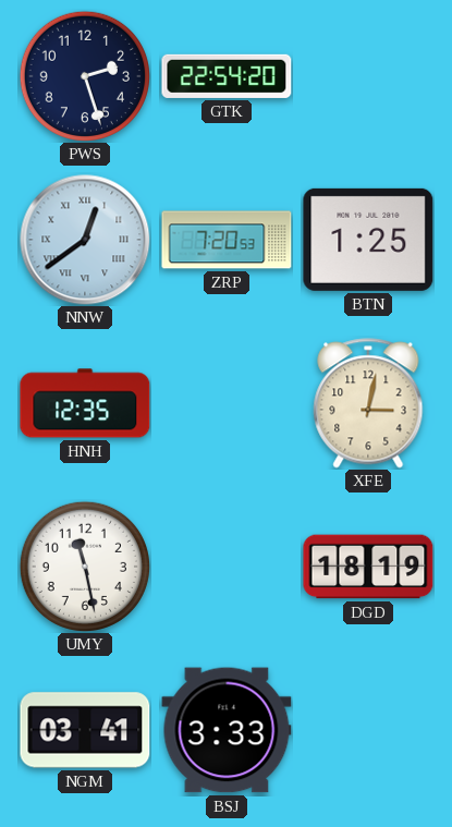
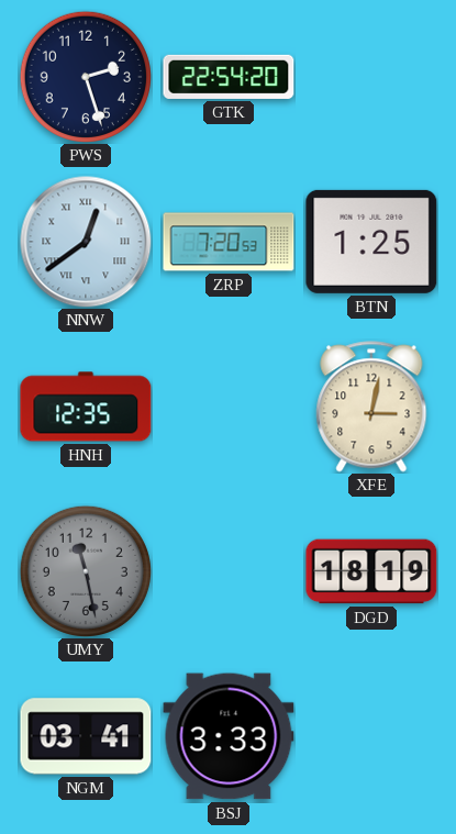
UMY dial: white -> grey
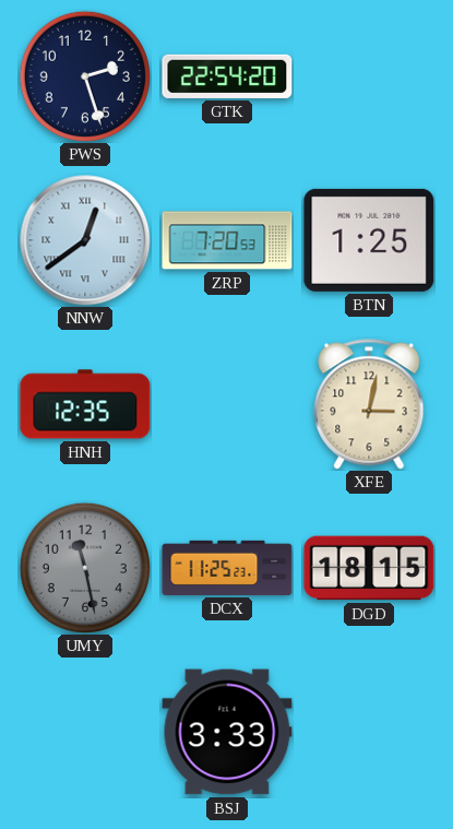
DCX: none -> 11:25
DGD: 18:19 -> 18:15
NGM: 03:41 -> none
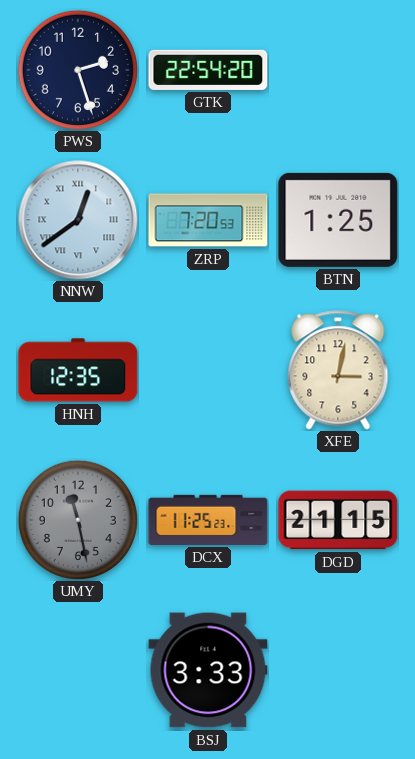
DGD: 18:15 -> 21:15
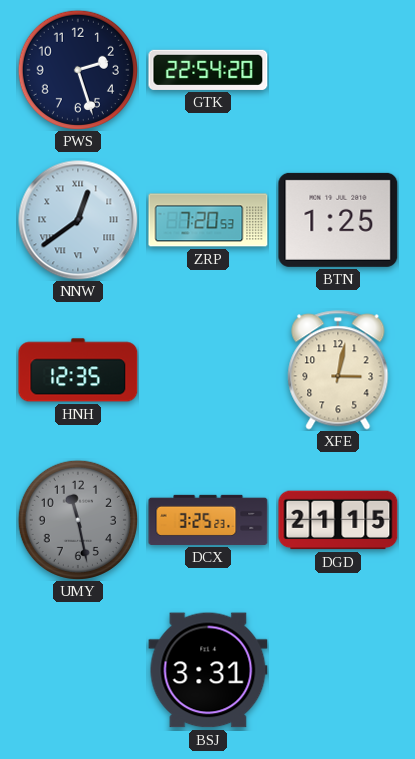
DCX: 11:25 -> 3:25
BSJ: 3:33 -> 3:31
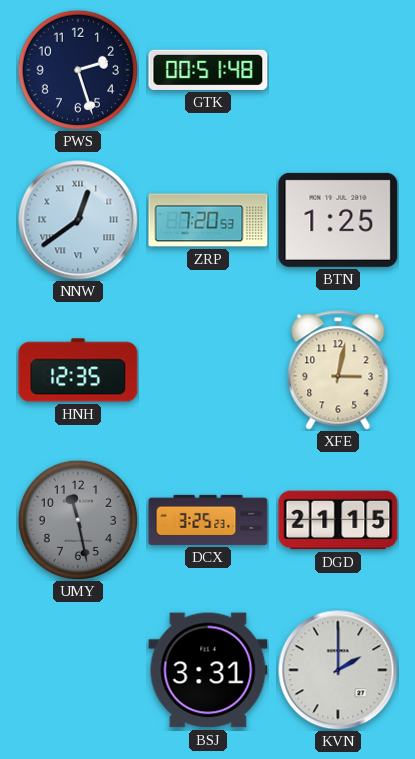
GTK: 22:54 -> 00:51
KVN: none -> 2:00
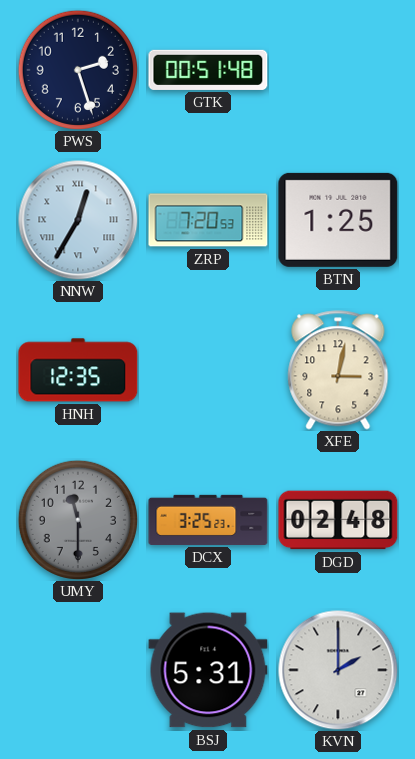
NNW: 12:39 -> 12:35
UMY: 11:28 -> 11:30
DGD: 21:15 -> 02:48
BSJ: 3:31 -> 5:31
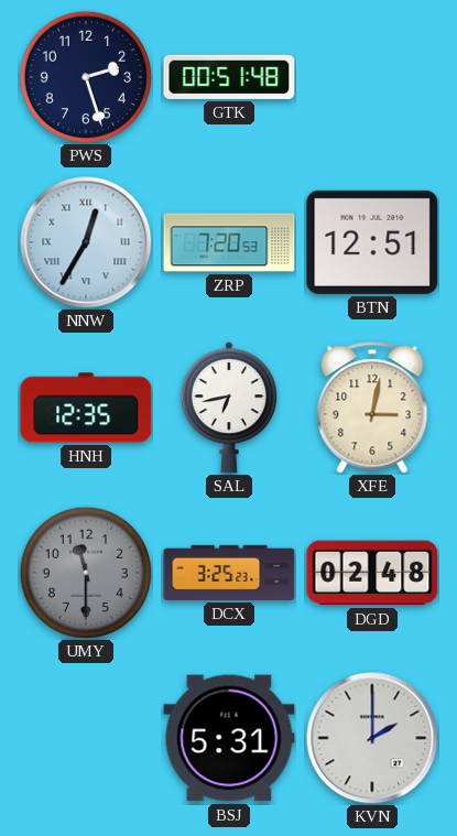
BTN: 1:25 -> 12:51
SAL: none -> 6:43
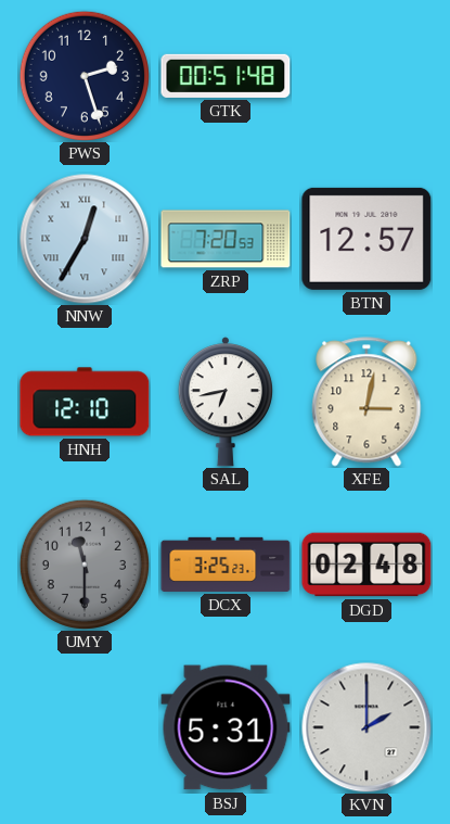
BTN: 12:51 -> 12:57
HNH: 12:35 -> 12:10
